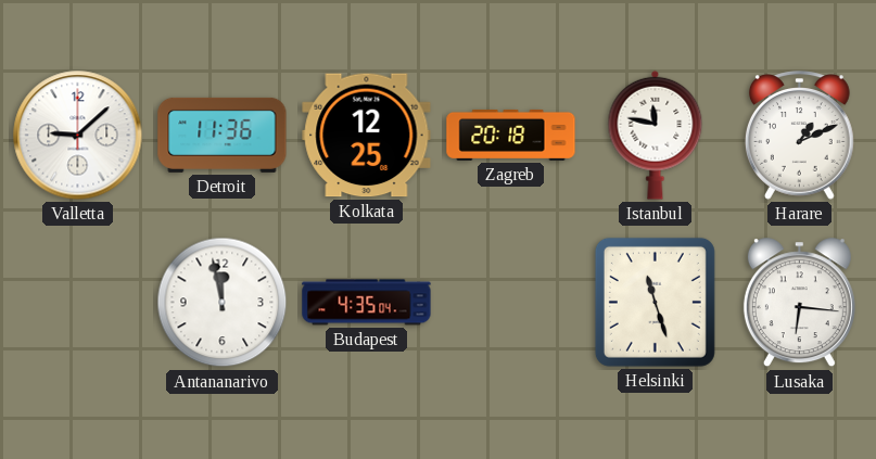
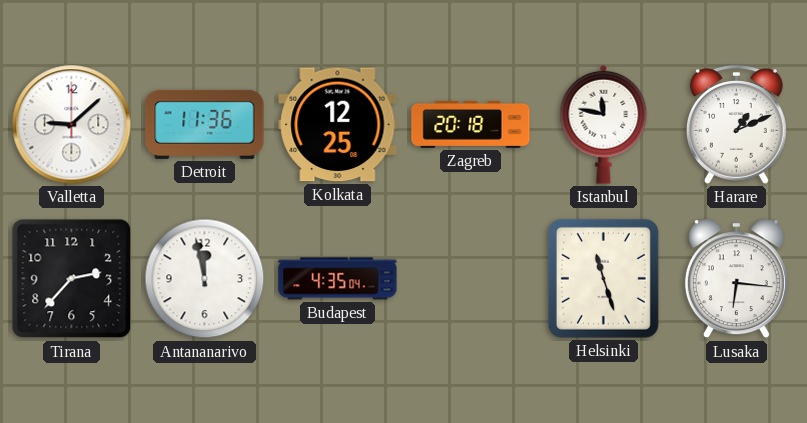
Tirana: none -> 2:37
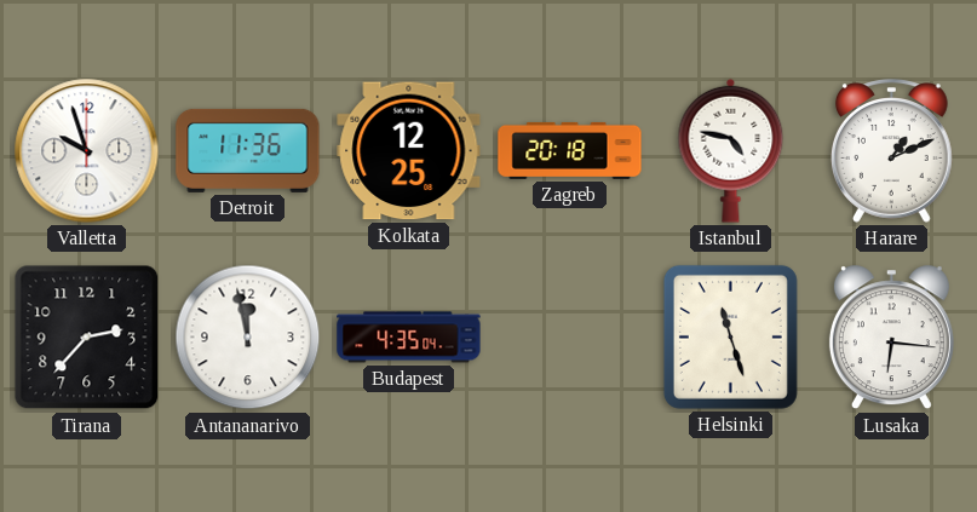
Valletta: 9:08 -> 9:57
Istanbul: 11:47 -> 4:47
